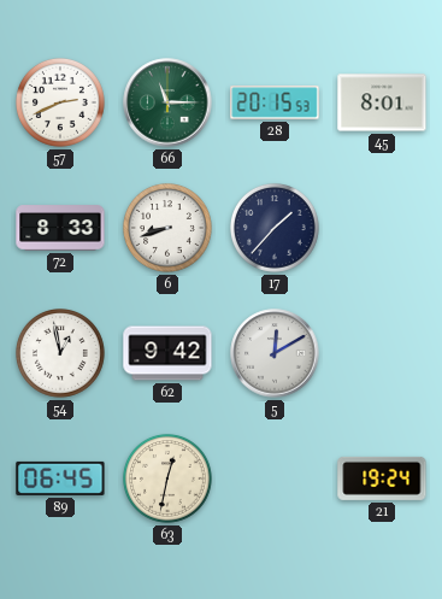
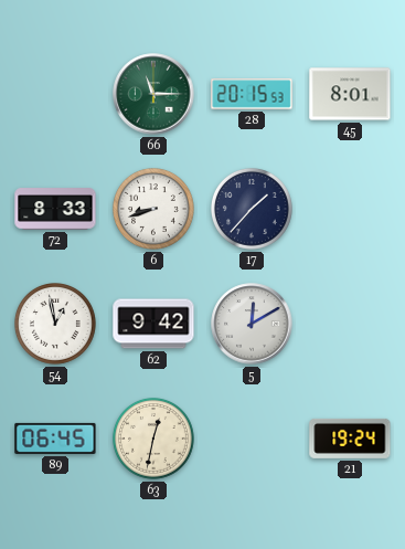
57: 2:41 -> none
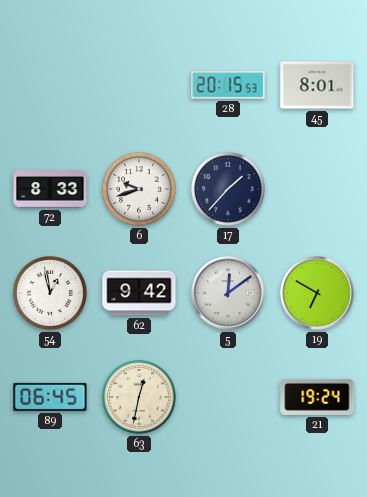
66: 11:15 -> none
6: 8:42 -> 9:42
5: 12:10 -> 12:09
19: none -> 6:50
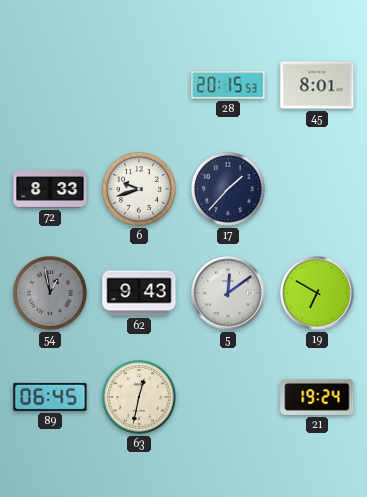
54 dial: white -> grey
62: 9:42 -> 9:43
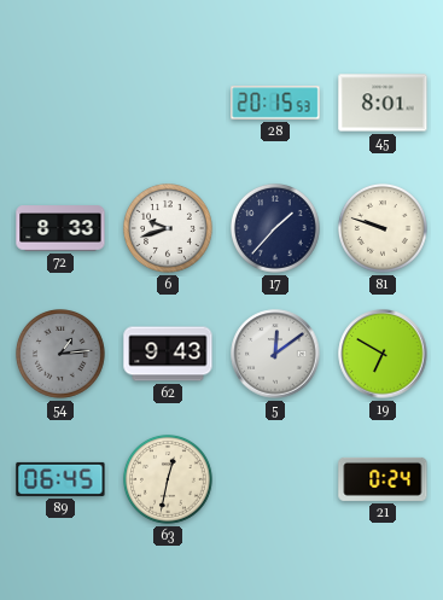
81: none -> 9:48
54: 12:58 -> 1:14
21: 19:24 -> 0:24
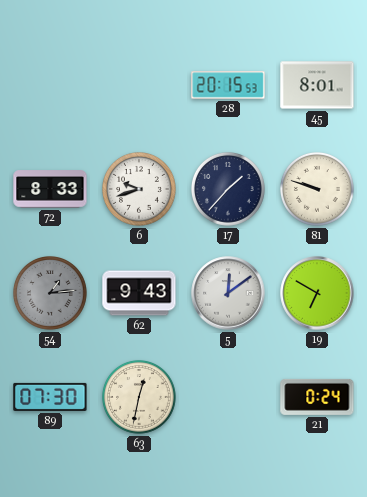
89: 06:45 -> 07:30
